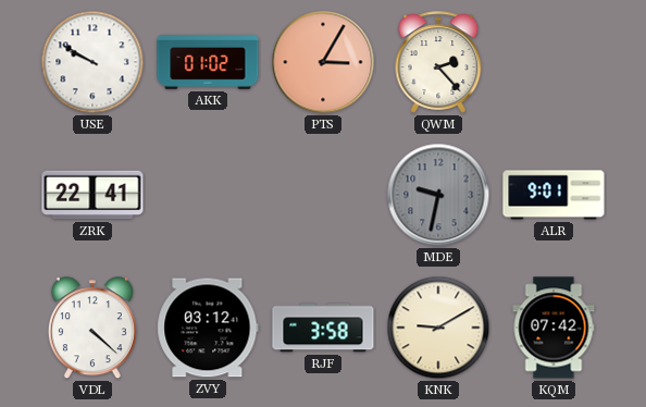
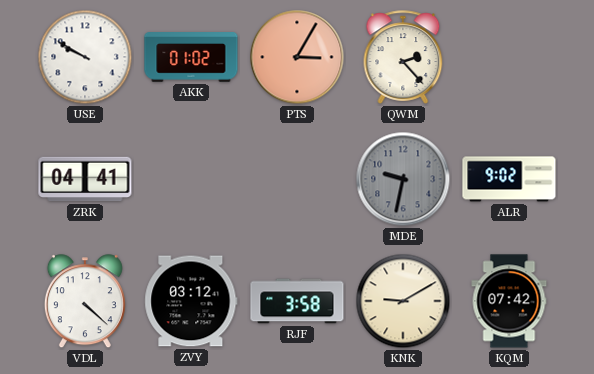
ZRK: 22:41 -> 04:41
ALR: 9:01 -> 9:02
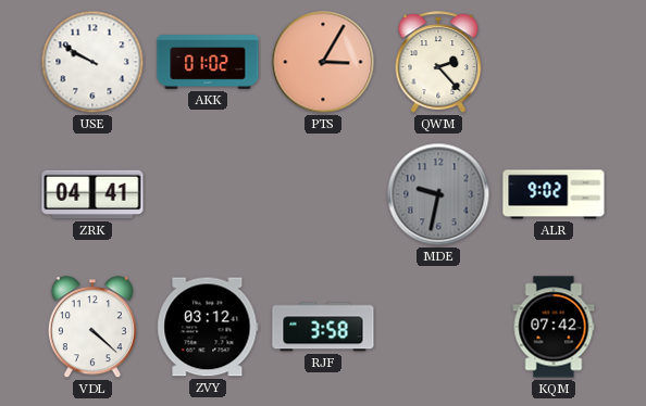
KNK: 9:10 -> none
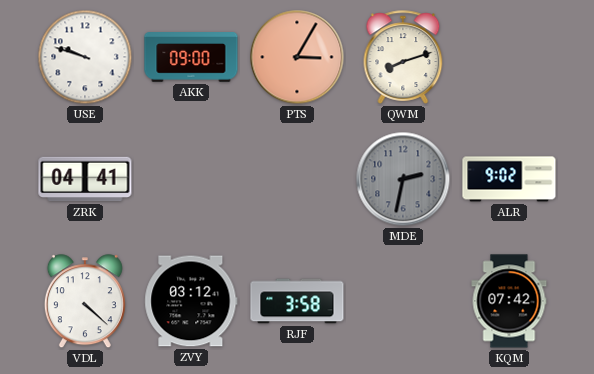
USE: 9:50 -> 9:48
AKK: 01:02 -> 09:00
QWM: 2:23 -> 8:12
MDE: 9:32 -> 2:32
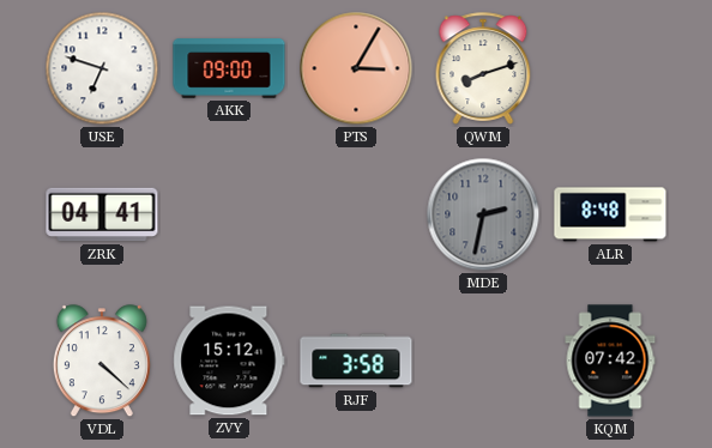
USE: 9:48 -> 6:48
ALR: 9:02 -> 8:48
ZVY: 03:12 -> 15:12
